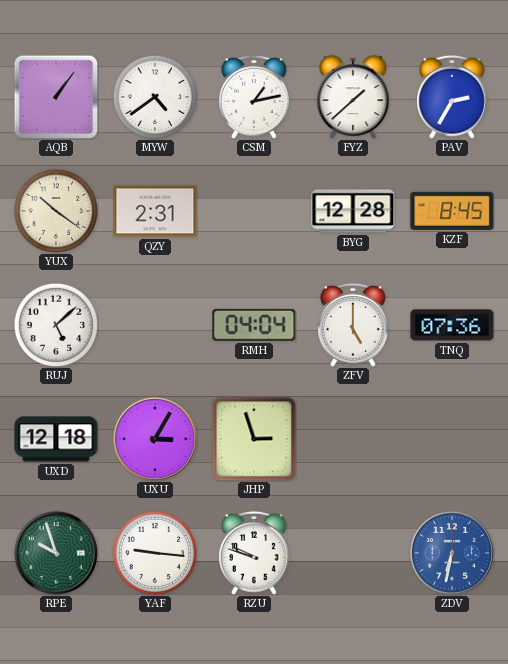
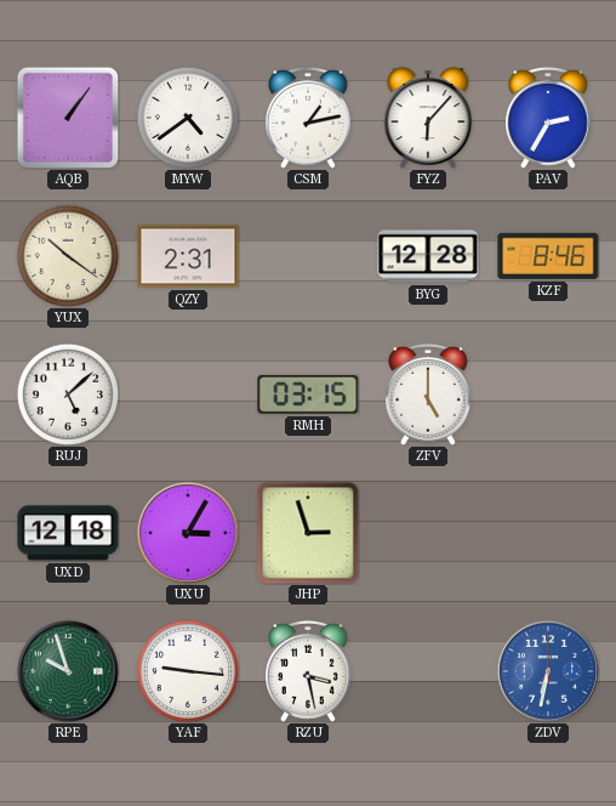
FYZ: 1:38 -> 6:07
KZF: 8:45 -> 8:46
RMH: 04:04 -> 03:15
TNQ: 07:36 -> none
RZU: 9:48 -> 3:28
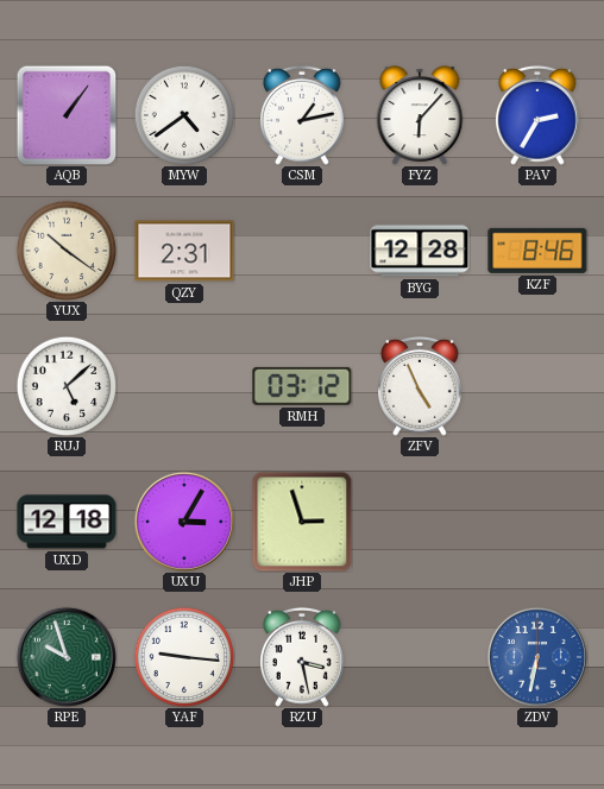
RMH: 03:15 -> 03:12
ZFV: 5:00 -> 4:56
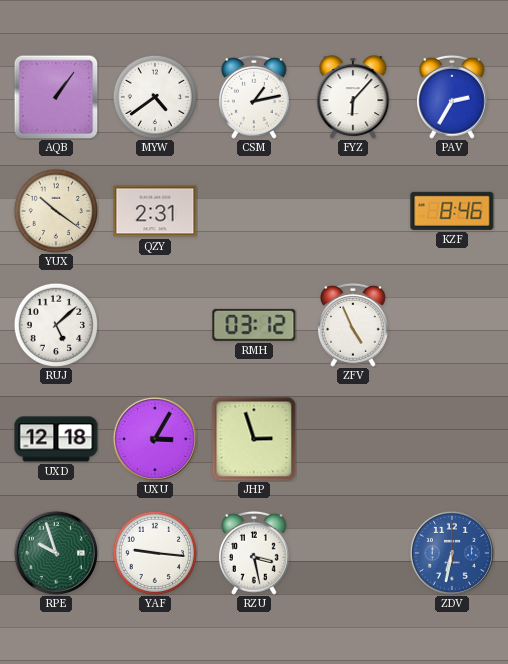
BYG: 12:28 -> none
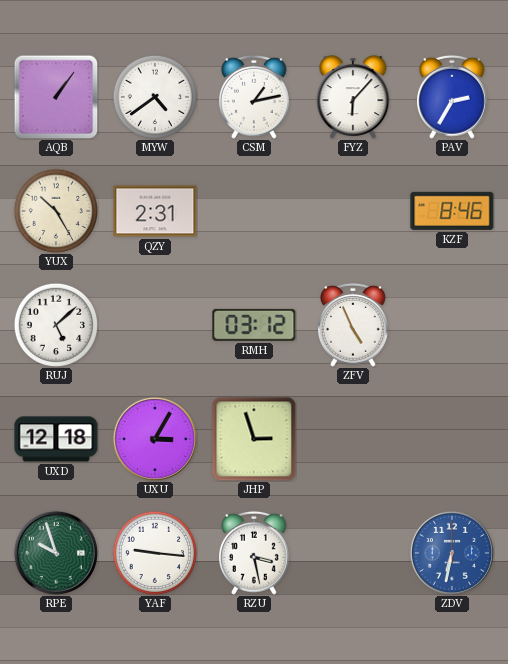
YUX: 10:21 -> 10:25
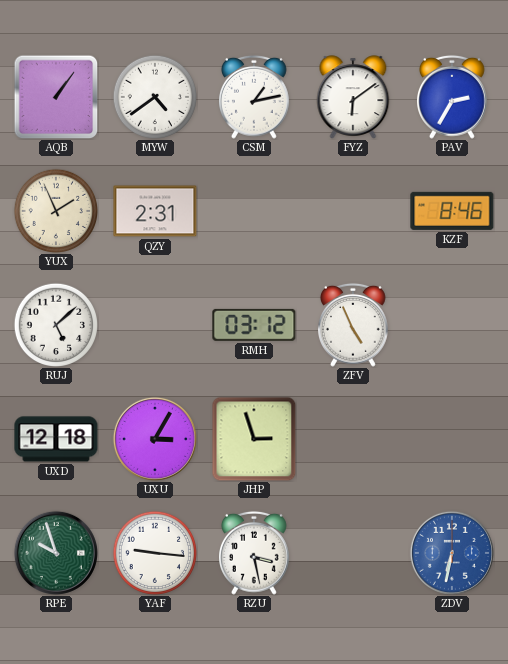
FYZ: 6:07 -> 6:09
YUX: 10:25 -> 1:56
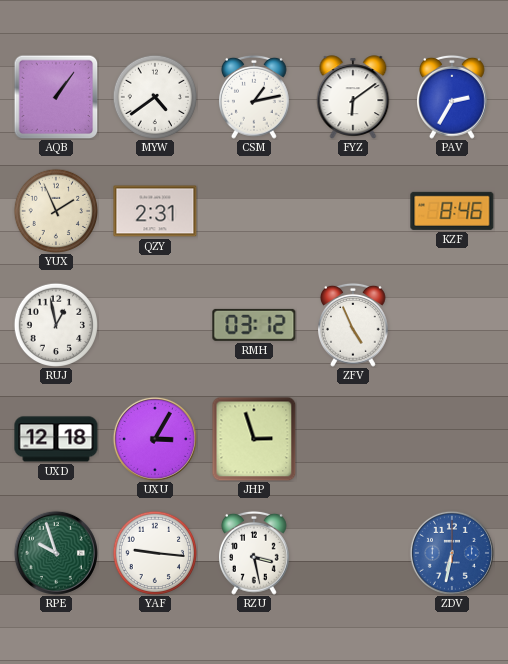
RUJ: 5:08 -> 12:58
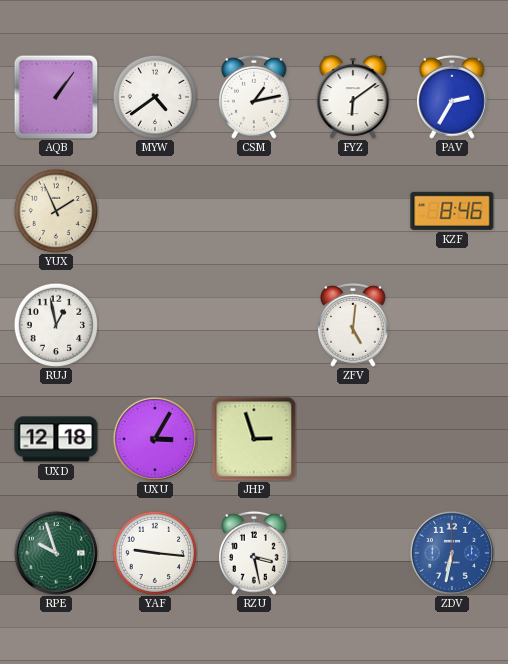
QZY: 2:31 -> none
RMH: 03:12 -> none
ZFV: 4:56 -> 5:01
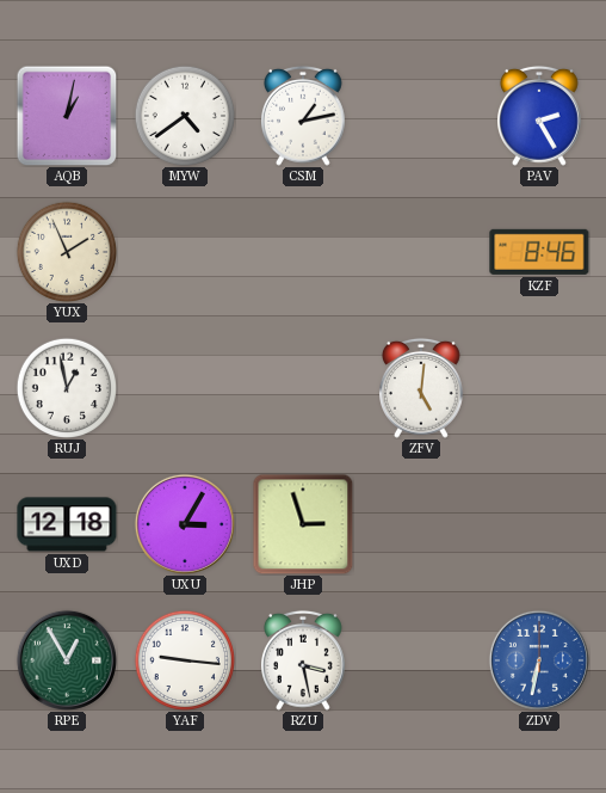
AQB: 1:06 -> 1:02
FYZ: 6:09 -> none
PAV: 2:35 -> 2:25
RPE: 9:57 -> 12:55
